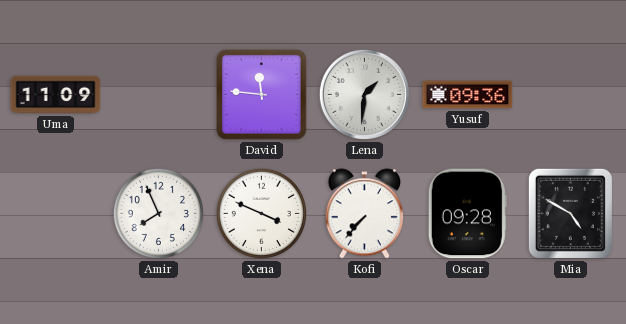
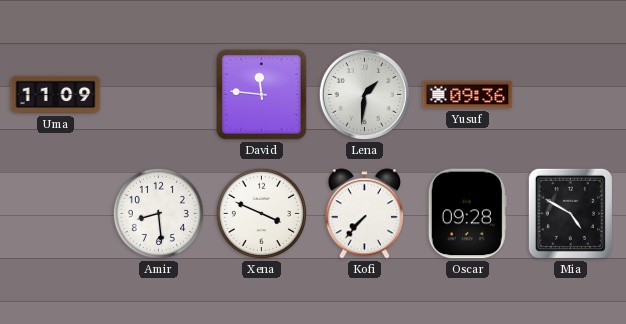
Amir: 7:56 -> 8:29
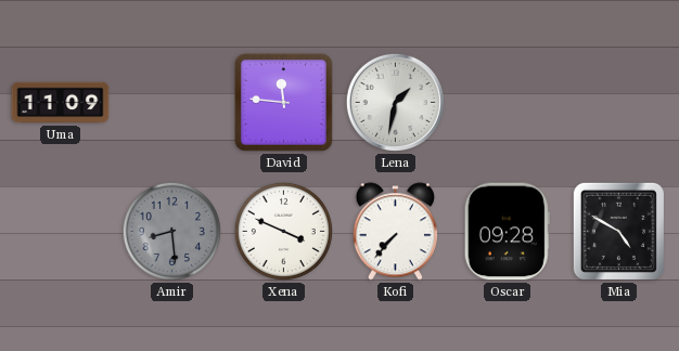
Lena: 1:31 -> 1:32
Yusuf: 09:36 -> none
Amir dial: white -> grey
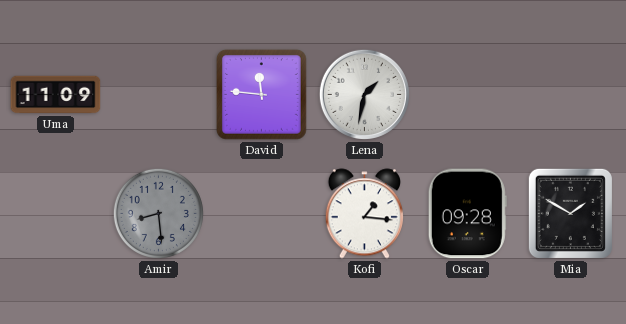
Xena: 3:49 -> none
Kofi: 7:37 -> 1:16
Mia: 4:50 -> 1:50
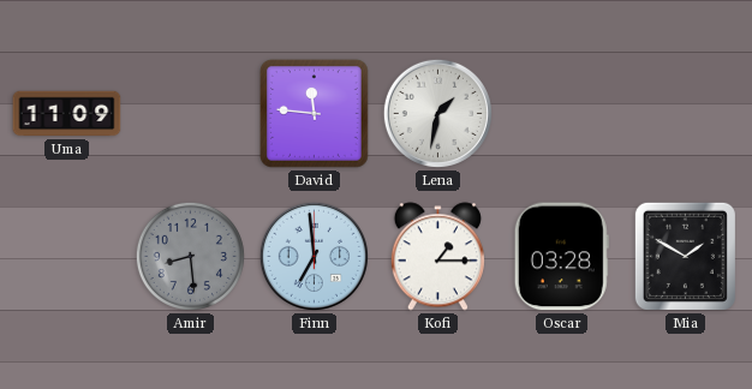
Finn: none -> 6:59
Kofi: 1:16 -> 1:15
Oscar: 09:28 -> 03:28
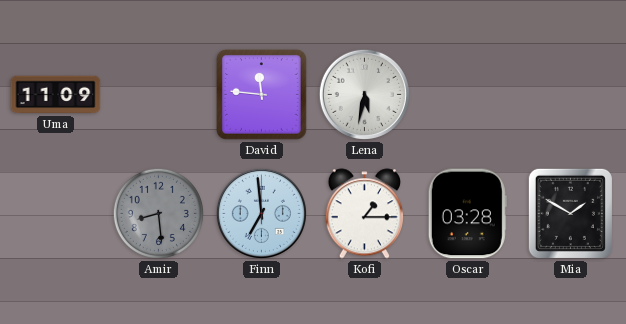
Lena: 1:32 -> 5:32
